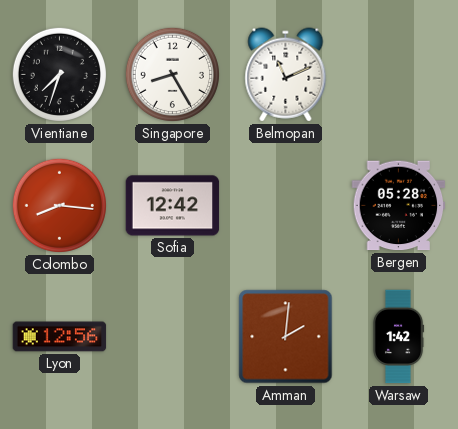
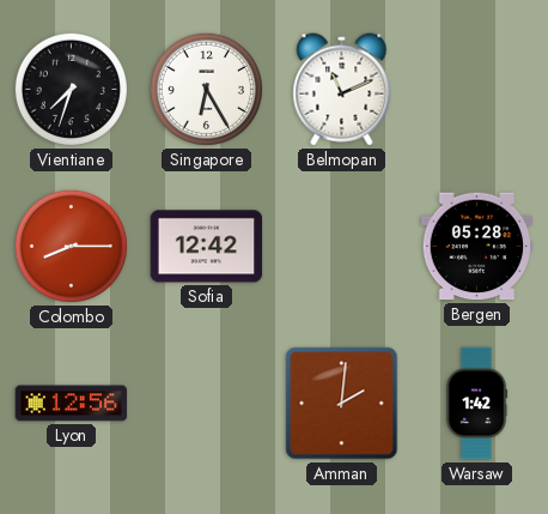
Singapore: 8:25 -> 6:25
Colombo: 8:16 -> 8:15
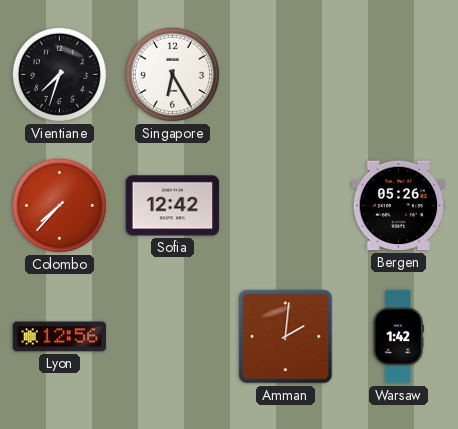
Belmopan: 11:11 -> none
Colombo: 8:15 -> 7:37
Bergen: 05:28 -> 05:26
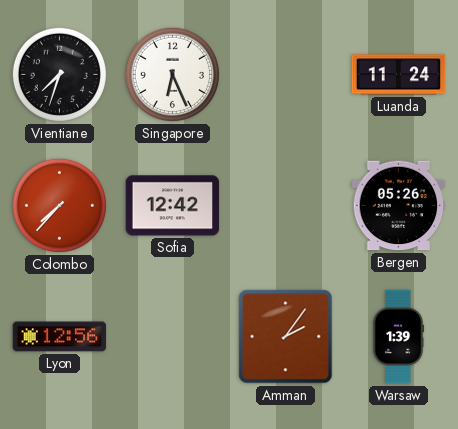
Singapore: 6:25 -> 6:26
Luanda: none -> 11:24
Amman: 2:01 -> 2:06
Warsaw: 1:42 -> 1:39
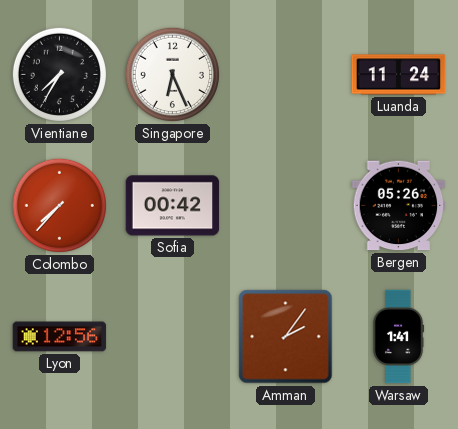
Vientiane: 7:33 -> 7:35
Sofia: 12:42 -> 00:42
Warsaw: 1:39 -> 1:41
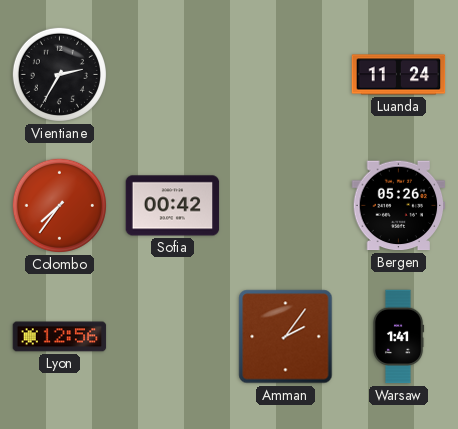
Vientiane: 7:35 -> 2:35
Singapore: 6:26 -> none
Colombo: 7:37 -> 7:36
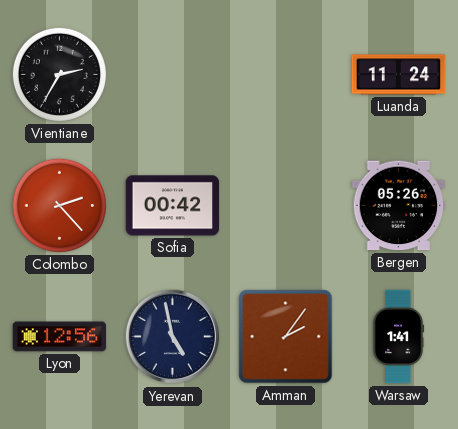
Colombo: 7:36 -> 2:23
Yerevan: none -> 4:58
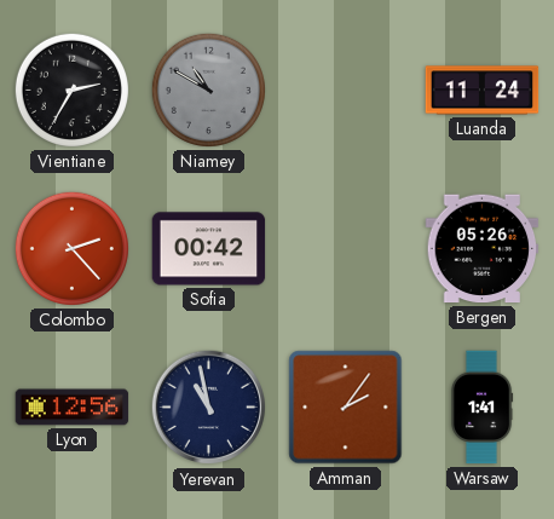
Niamey: none -> 10:50
Yerevan: 4:58 -> 10:58
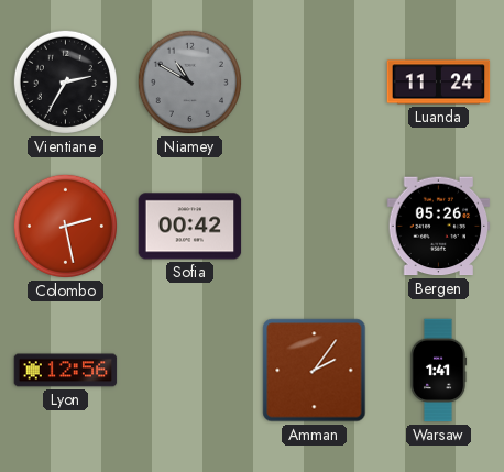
Colombo: 2:23 -> 2:28
Yerevan: 10:58 -> none
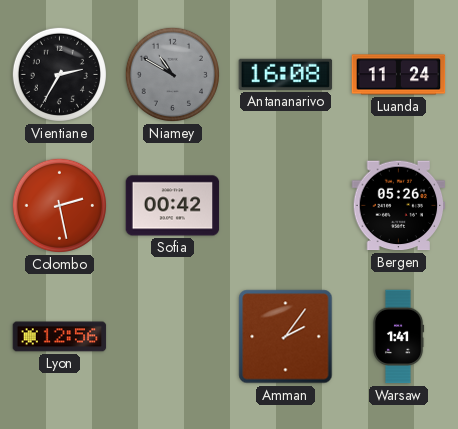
Antananarivo: none -> 16:08
